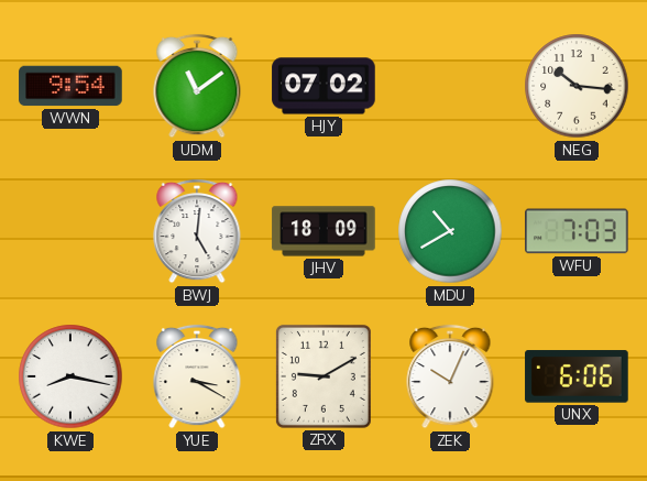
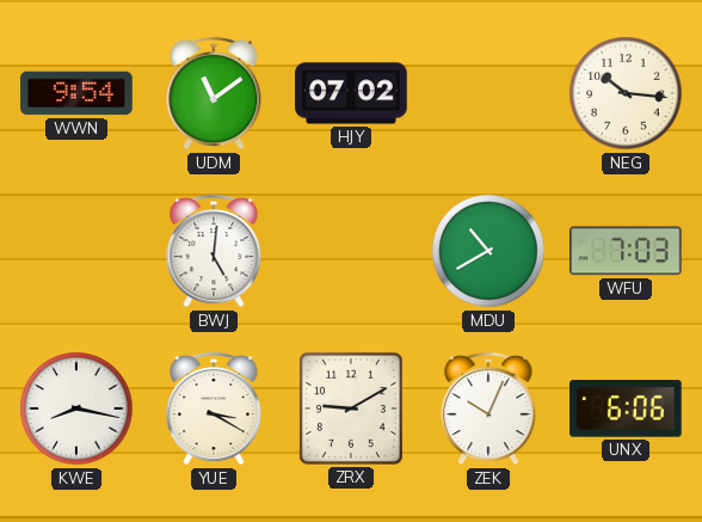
JHV: 18:09 -> none
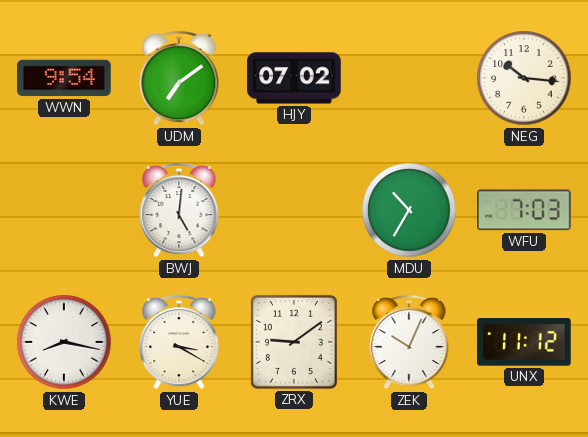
UDM: 11:09 -> 7:09
MDU: 10:40 -> 10:35
ZRX: 9:10 -> 9:09
UNX: 6:06 -> 11:12
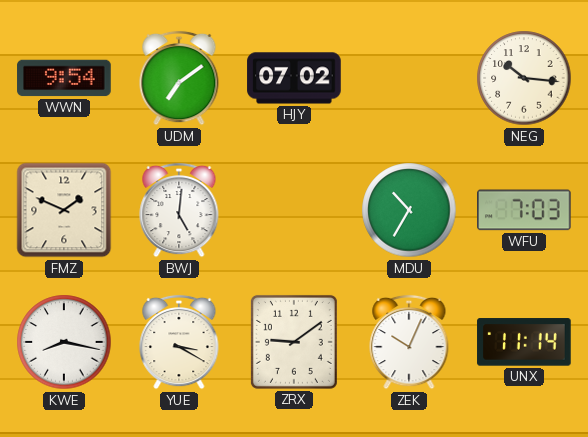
FMZ: none -> 1:49
UNX: 11:12 -> 11:14
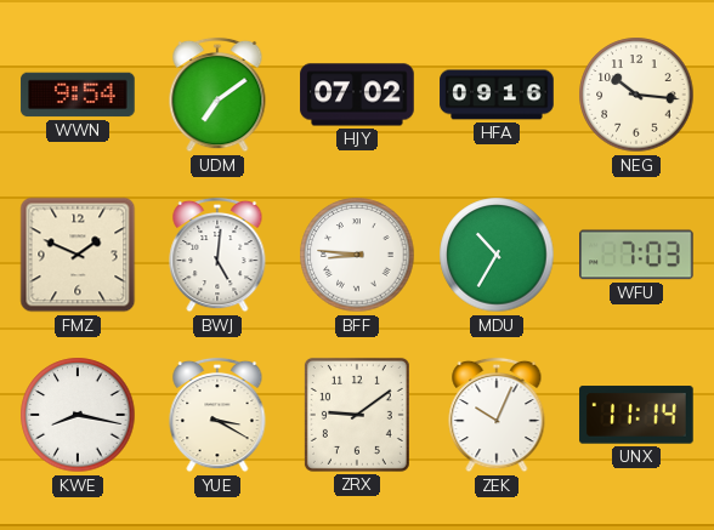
HFA: none -> 09:16
BFF: none -> 8:46
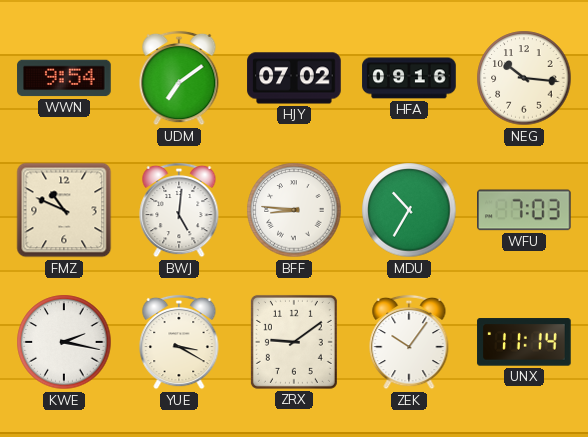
FMZ: 1:49 -> 10:49
KWE: 8:17 -> 2:17
ZEK: 10:04 -> 10:06
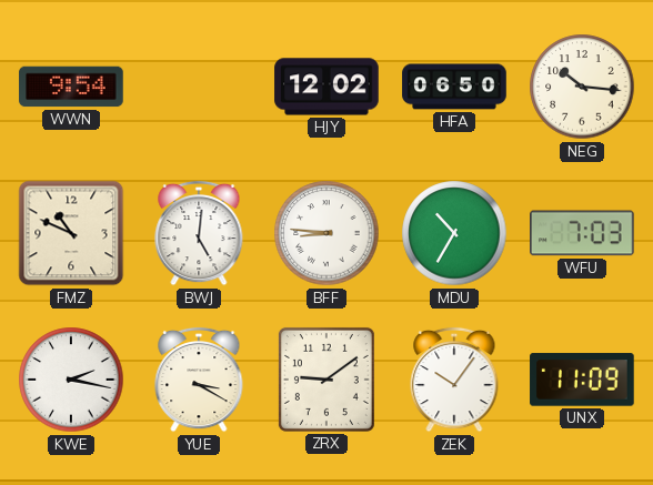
UDM: 7:09 -> none
HJY: 07:02 -> 12:02
HFA: 09:16 -> 06:50
UNX: 11:14 -> 11:09
